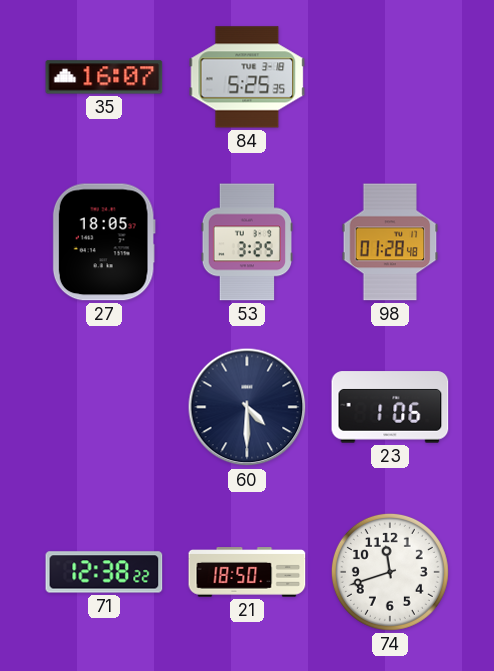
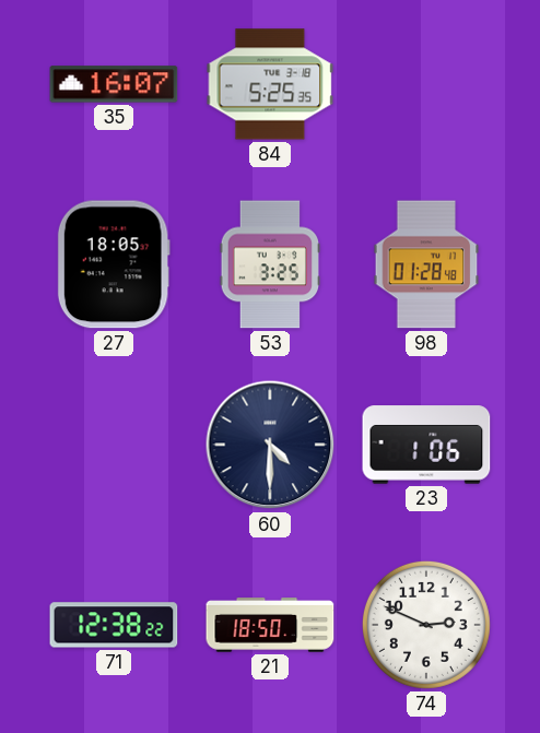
74: 11:42 -> 2:49
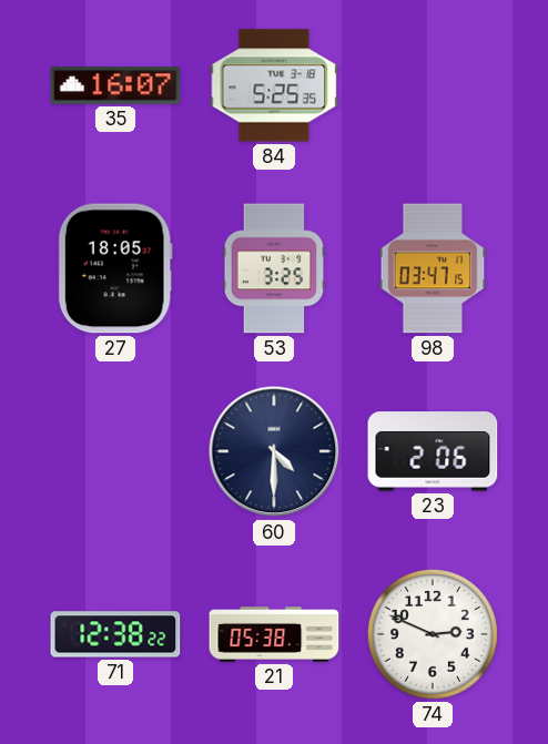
98: 01:28 -> 03:47
23: 1:06 -> 2:06
21: 18:50 -> 05:38
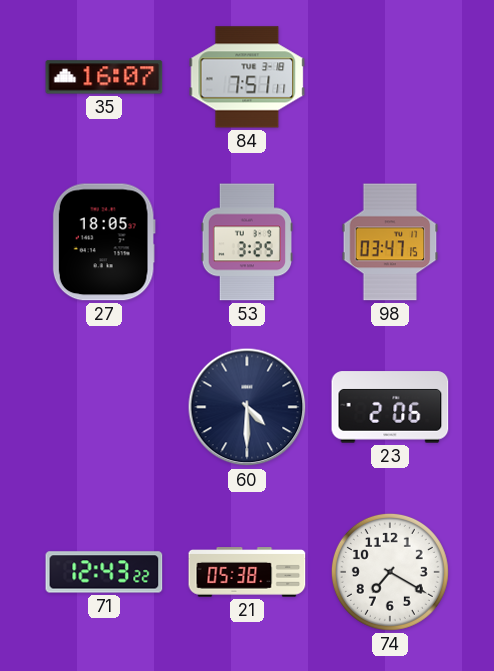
84: 5:25 -> 7:51
71: 12:38 -> 12:43
74: 2:49 -> 7:20
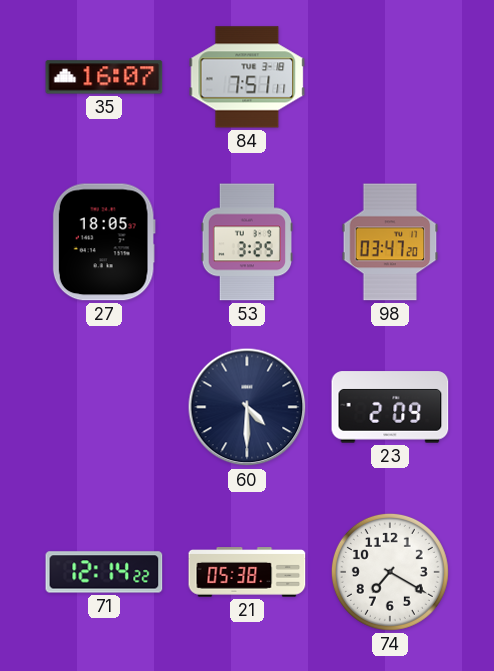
98: 03:47:15 -> 03:47:20
23: 2:06 -> 2:09
71: 12:43 -> 12:14
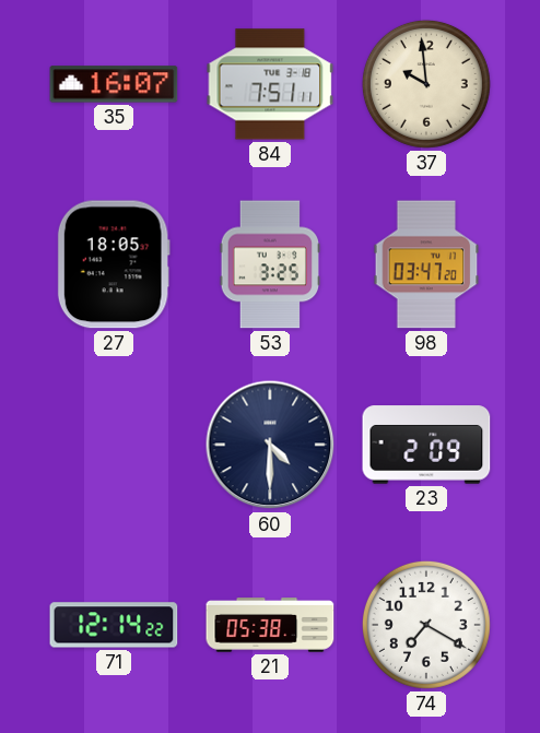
37: none -> 9:59
